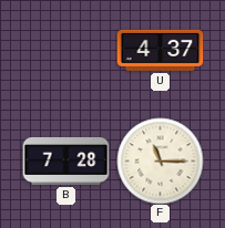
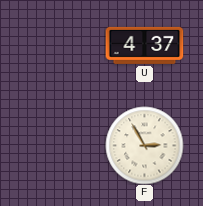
B: 7:28 -> none
F: 11:15 -> 2:55
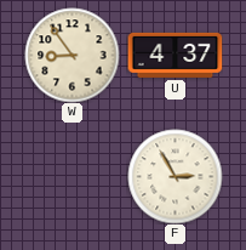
W: none -> 8:54
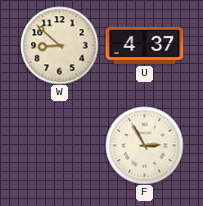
W: 8:54 -> 8:52
